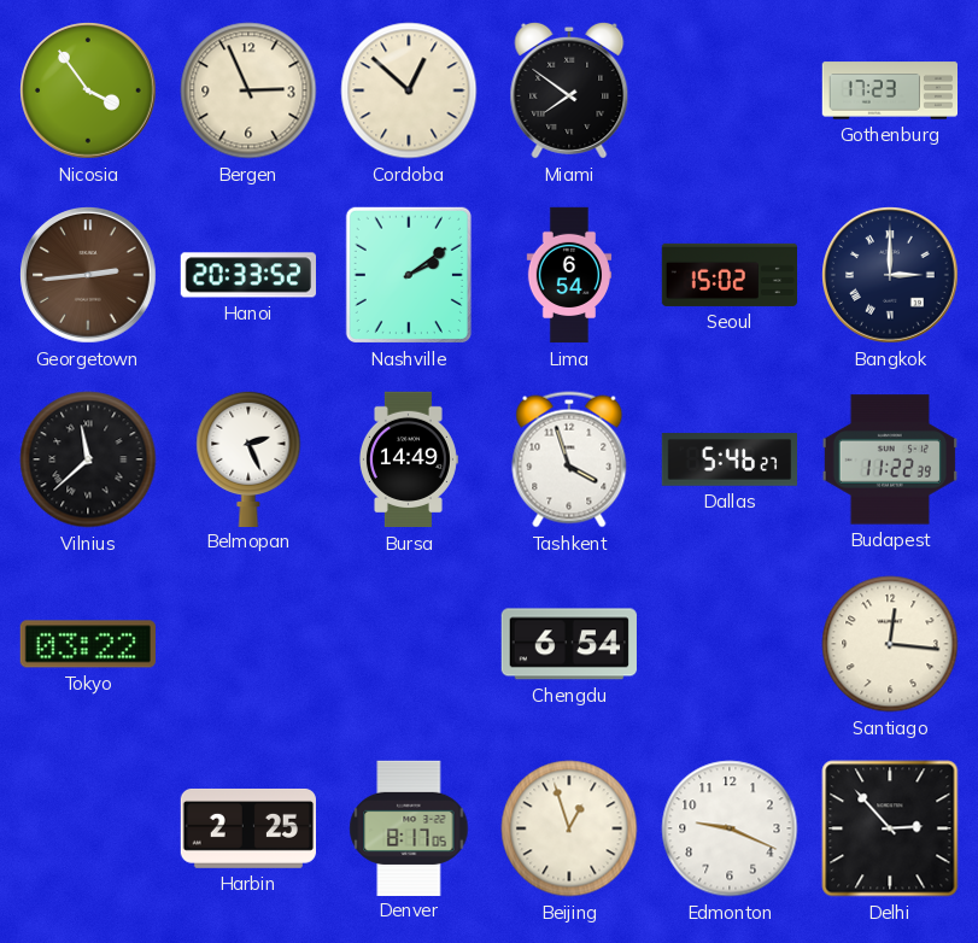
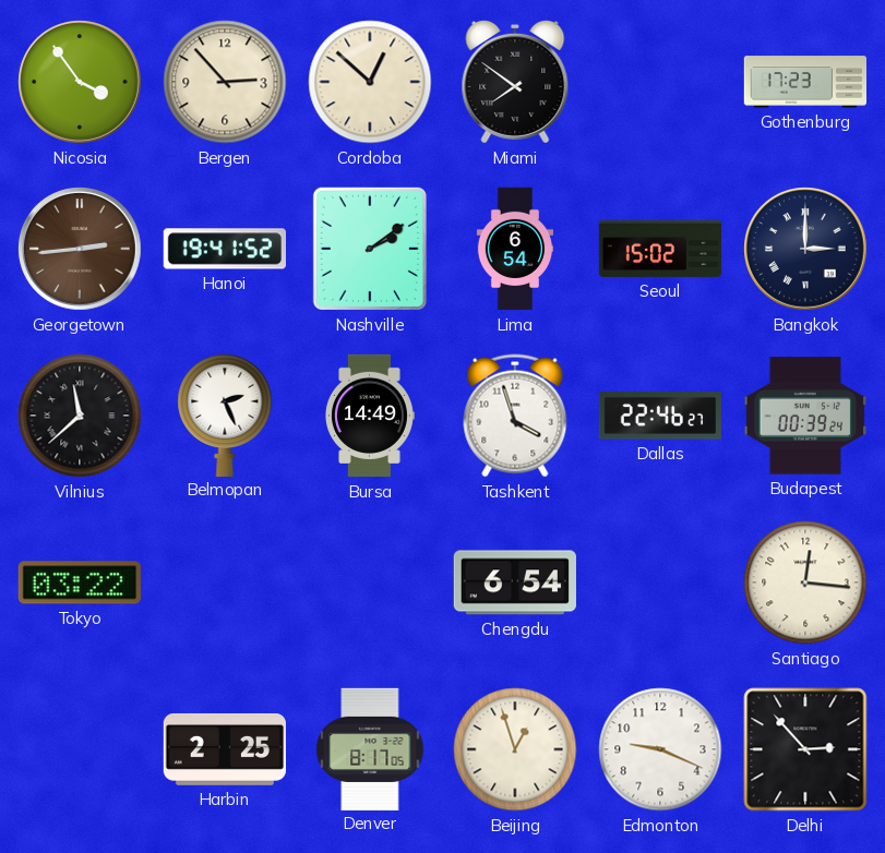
Bergen: 2:56 -> 2:53
Hanoi: 20:33 -> 19:41
Dallas: 5:46 -> 22:46
Budapest: 11:22 -> 00:39
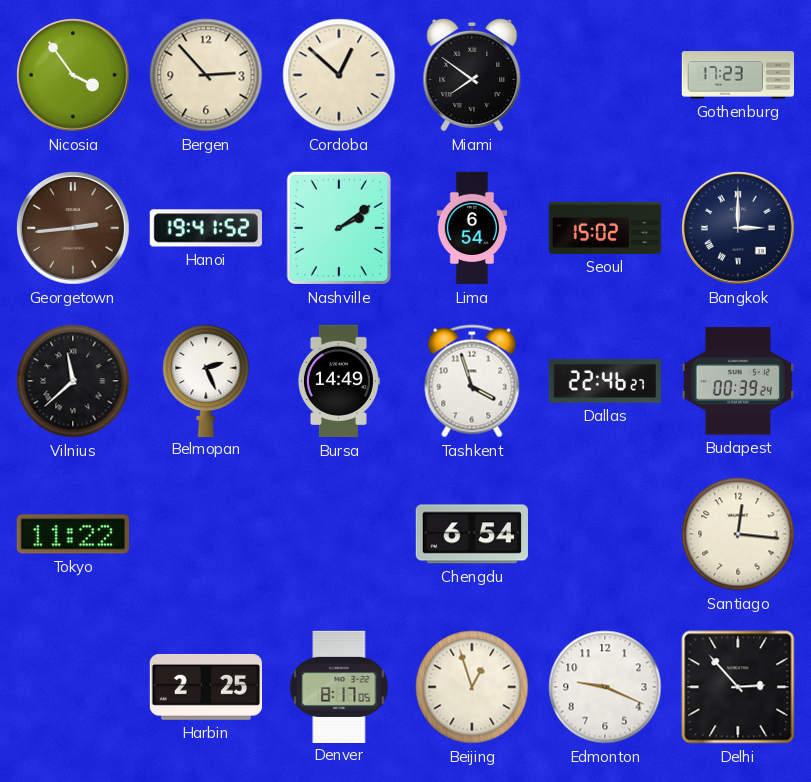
Tokyo: 03:22 -> 11:22
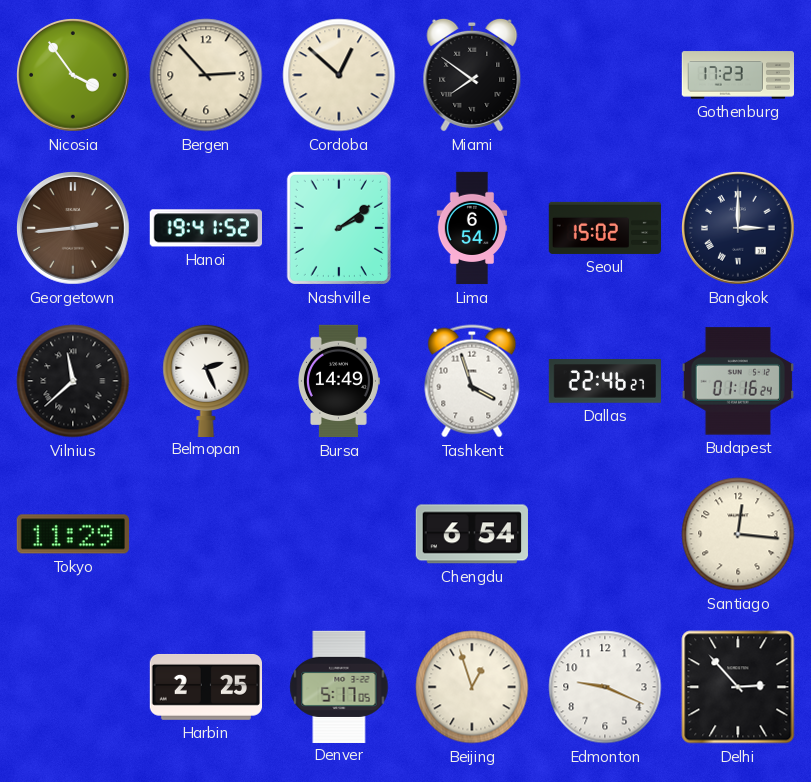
Budapest: 00:39 -> 01:16
Tokyo: 11:22 -> 11:29
Denver: 8:17 -> 5:17
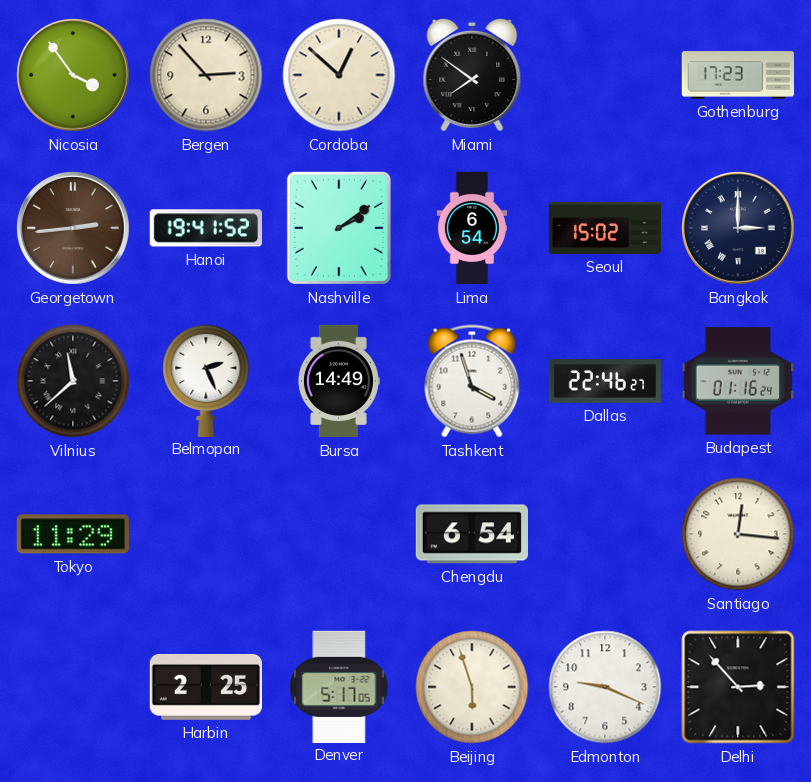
Beijing: 12:57 -> 5:57
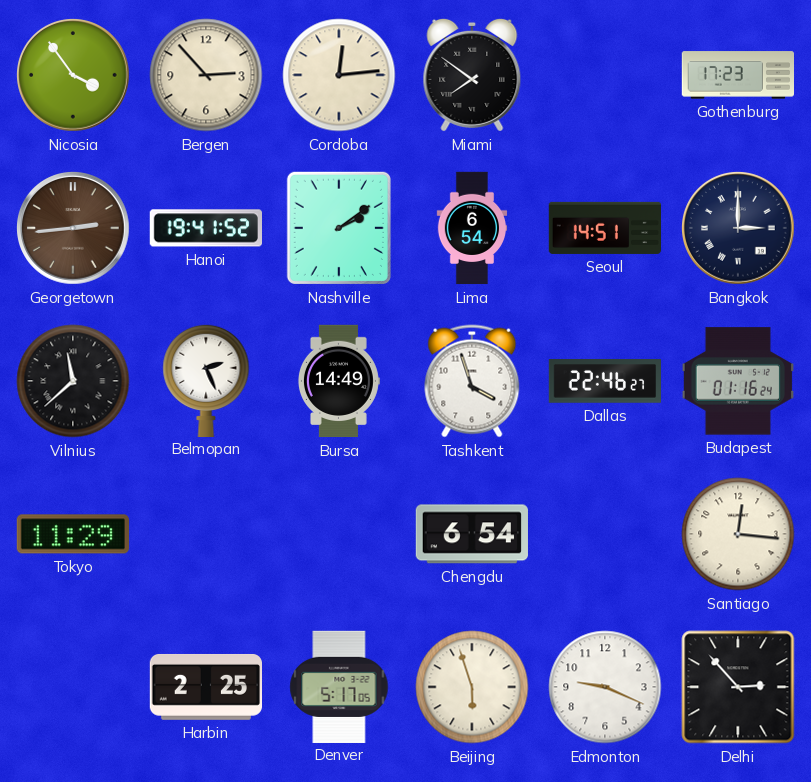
Cordoba: 12:52 -> 12:14
Seoul: 15:02 -> 14:51
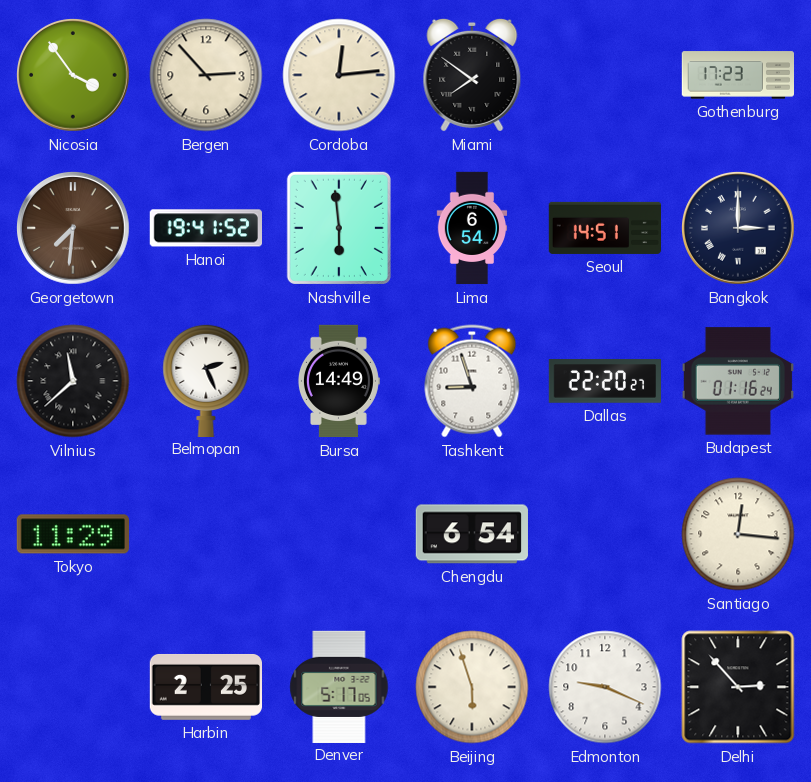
Georgetown: 2:44 -> 7:31
Nashville: 2:09 -> 5:59
Tashkent: 3:57 -> 8:57
Dallas: 22:46 -> 22:20
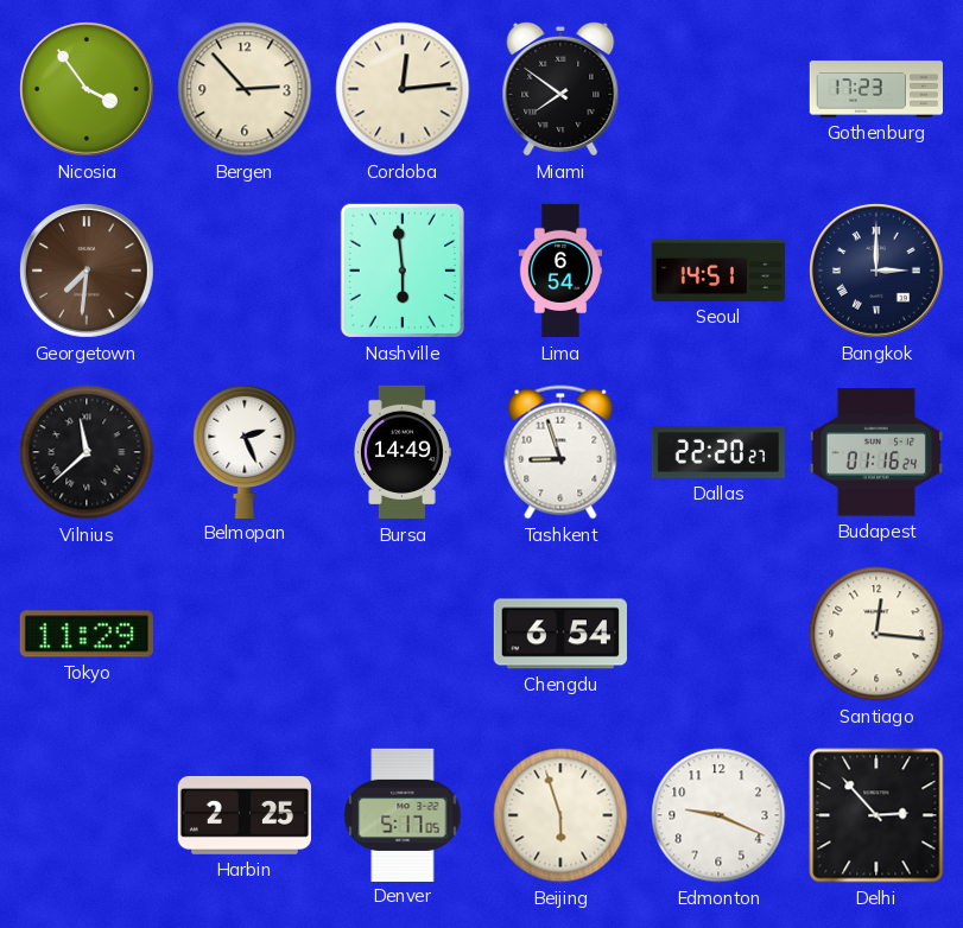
Hanoi: 19:41 -> none
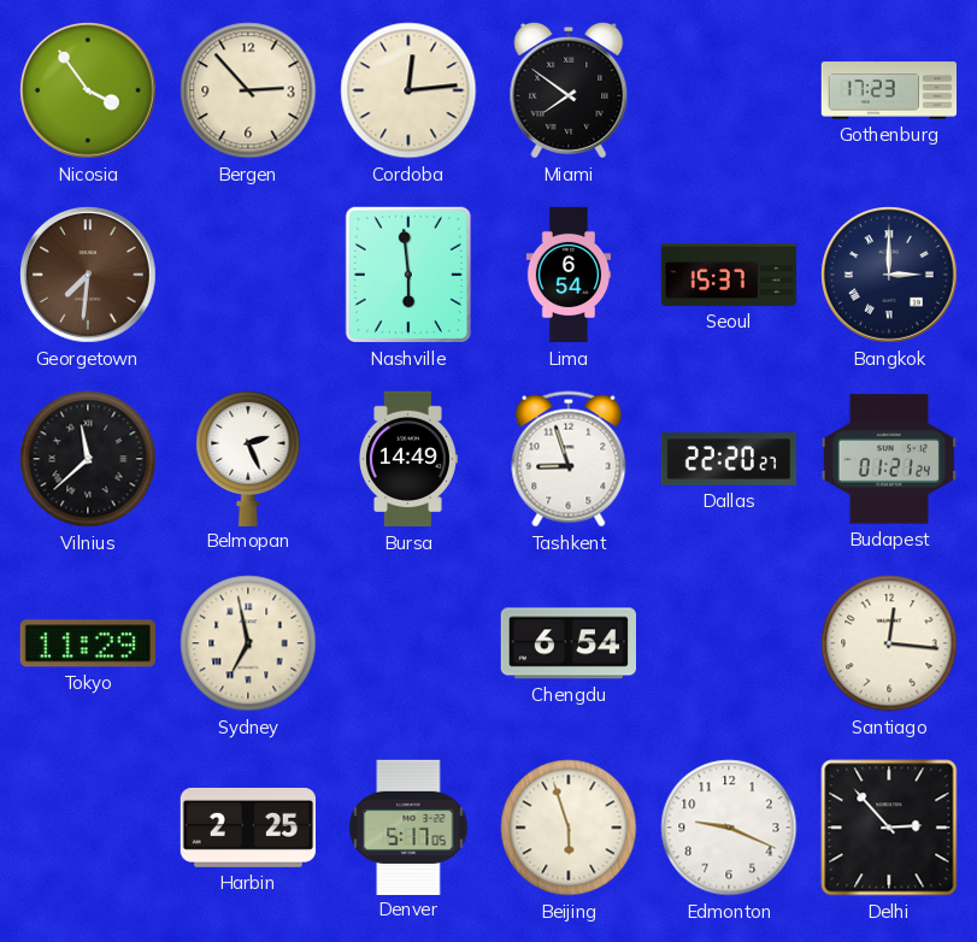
Seoul: 14:51 -> 15:37
Budapest: 01:16 -> 01:21
Sydney: none -> 6:58
